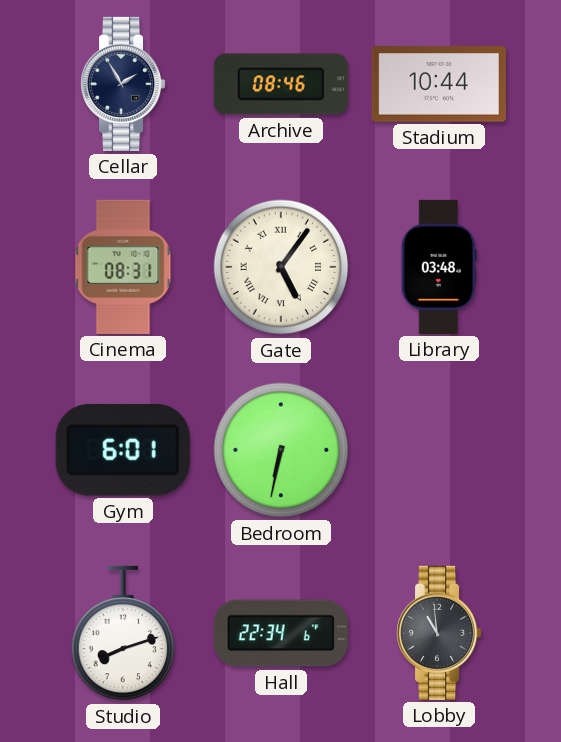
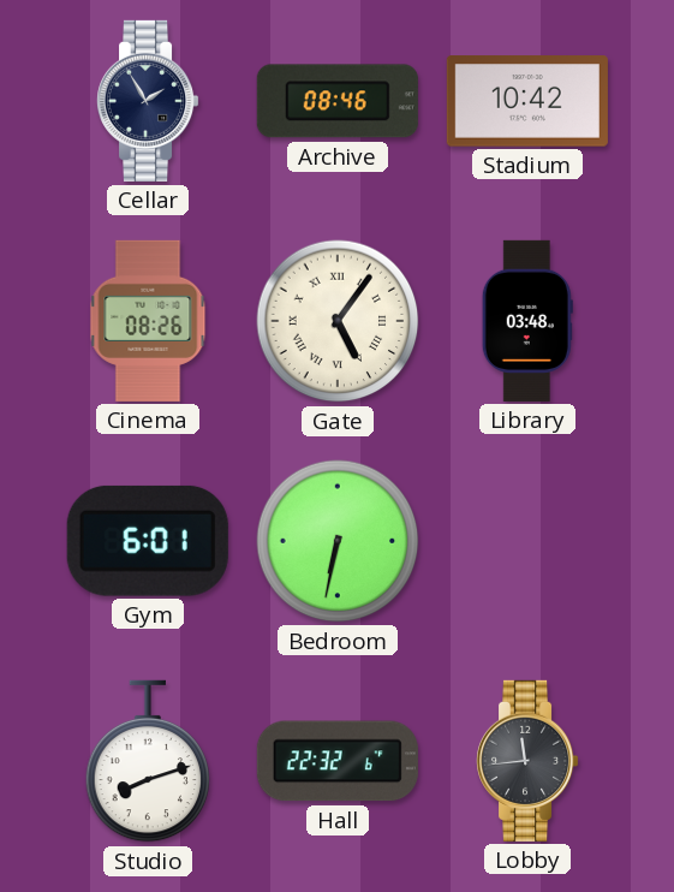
Stadium: 10:44 -> 10:42
Cinema: 08:31 -> 08:26
Hall: 22:34 -> 22:32
Lobby: 10:59 -> 11:44
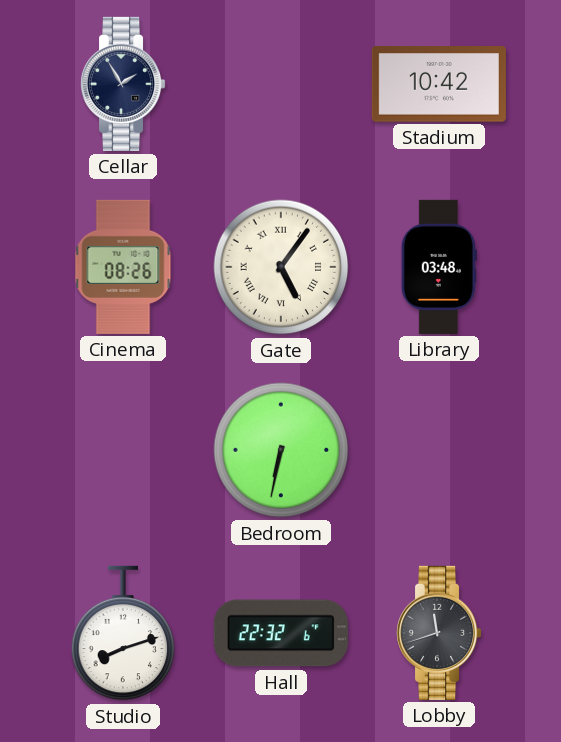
Archive: 08:46 -> none
Gym: 6:01 -> none
Lobby: 11:44 -> 11:42
